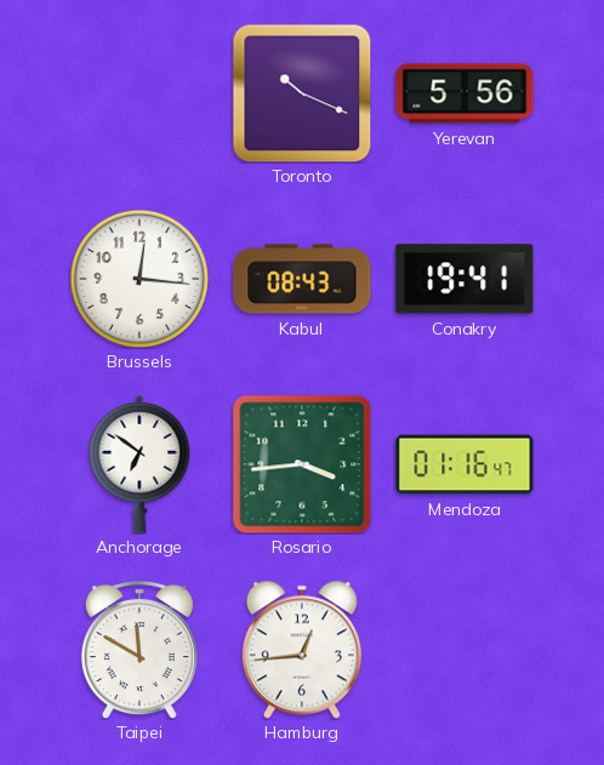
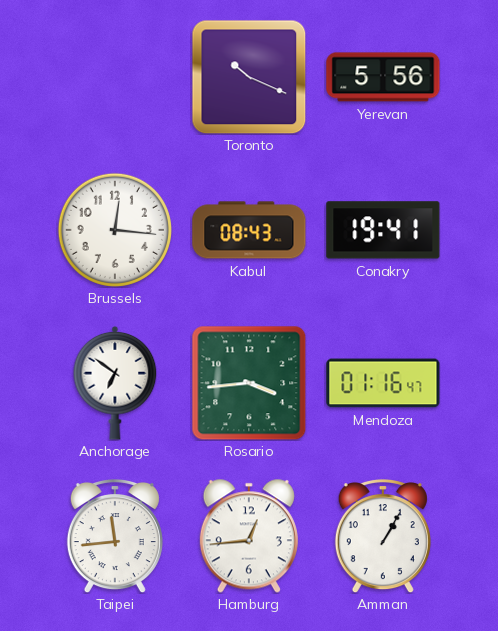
Taipei: 11:50 -> 11:44
Amman: none -> 1:05
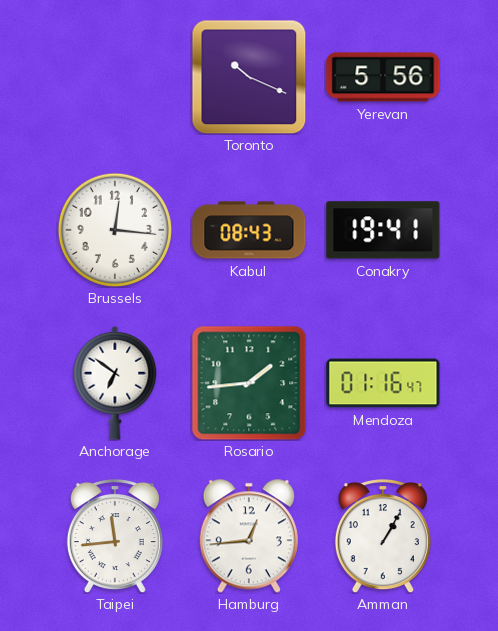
Rosario: 3:44 -> 1:44
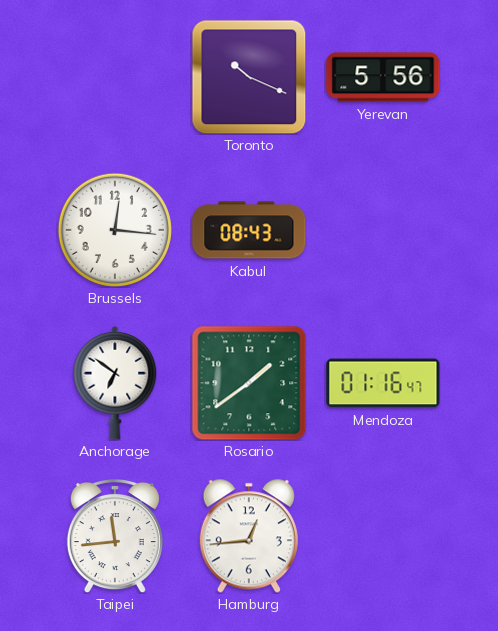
Conakry: 19:41 -> none
Rosario: 1:44 -> 1:39
Amman: 1:05 -> none
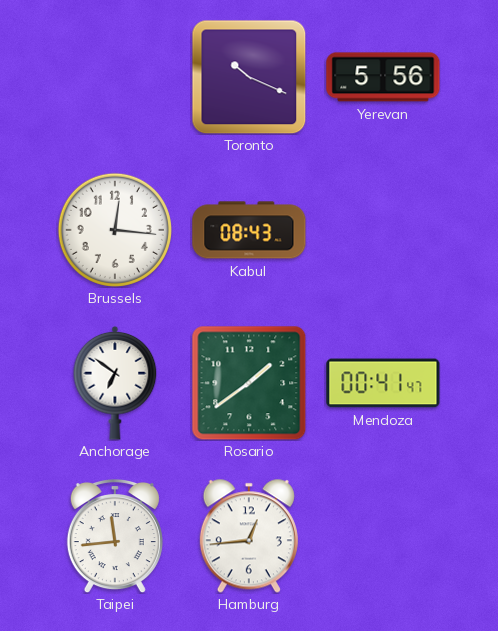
Mendoza: 01:16 -> 00:41
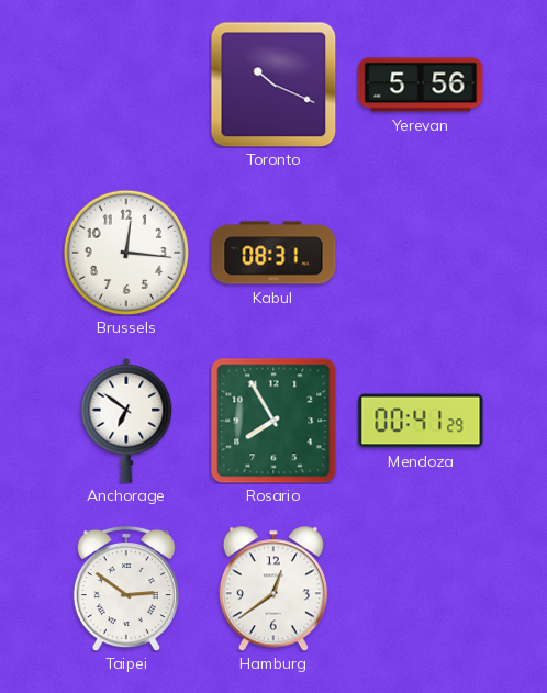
Kabul: 08:43 -> 08:31
Rosario: 1:39 -> 7:55
Mendoza: 00:41:47 -> 00:41:29
Taipei: 11:44 -> 2:51
Hamburg: 12:44 -> 12:39
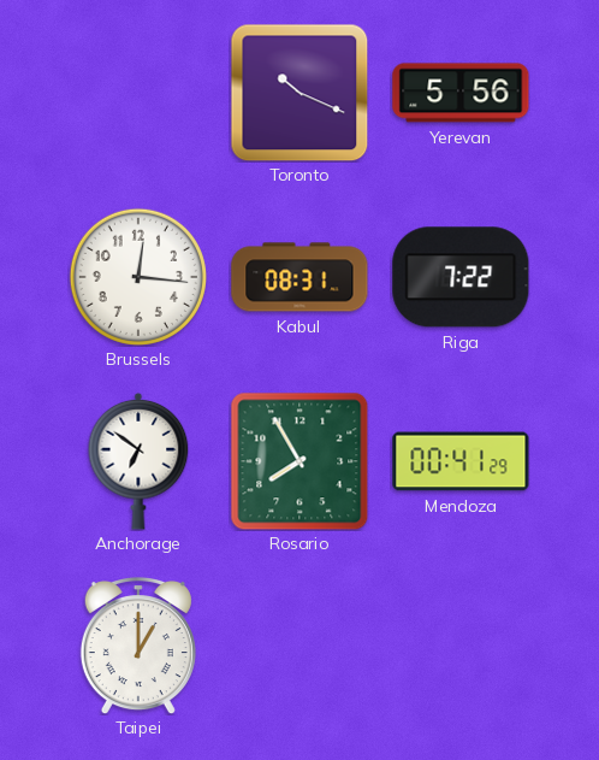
Riga: none -> 7:22
Taipei: 2:51 -> 1:00
Hamburg: 12:39 -> none
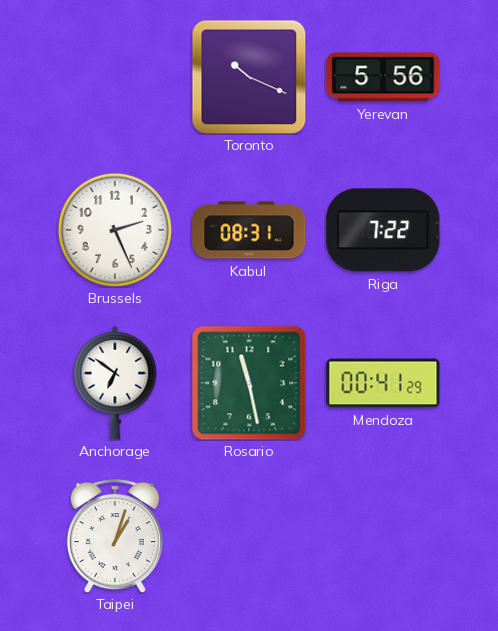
Brussels: 12:16 -> 2:26
Rosario: 7:55 -> 11:28
Taipei: 1:00 -> 1:03
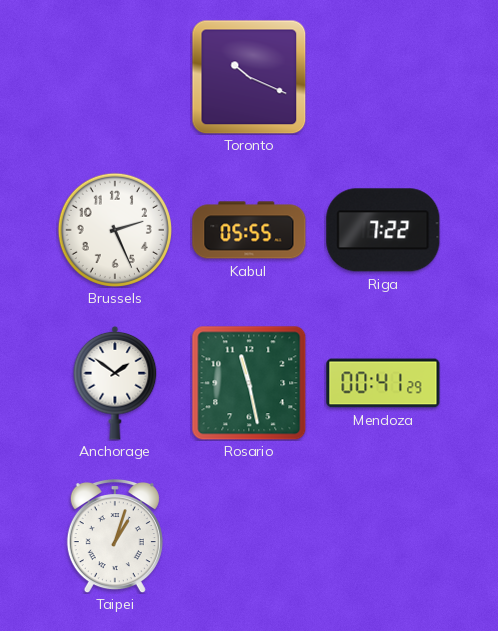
Yerevan: 5:56 -> none
Kabul: 08:31 -> 05:55
Anchorage: 6:51 -> 1:51
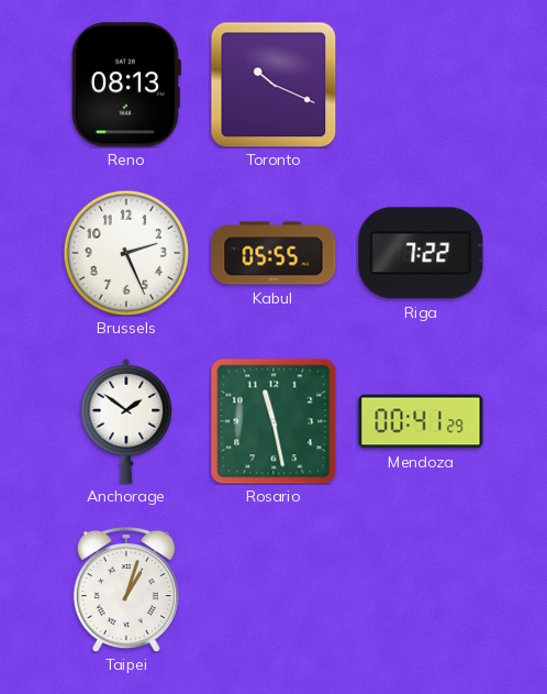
Reno: none -> 08:13
